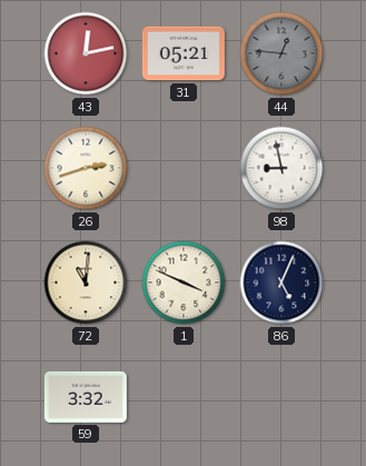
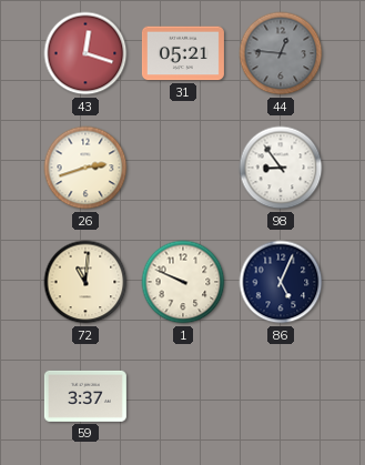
43: 12:13 -> 12:18
98: 8:58 -> 8:54
1: 3:49 -> 9:49
59: 3:32 -> 3:37
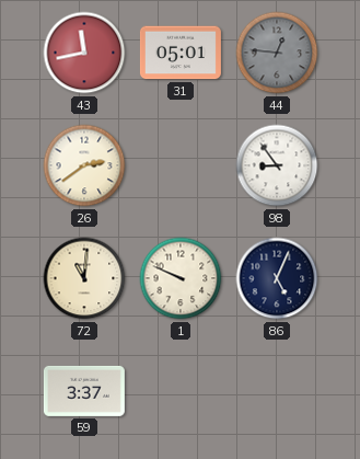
43: 12:18 -> 11:43
31: 05:21 -> 05:01
26: 2:42 -> 2:39
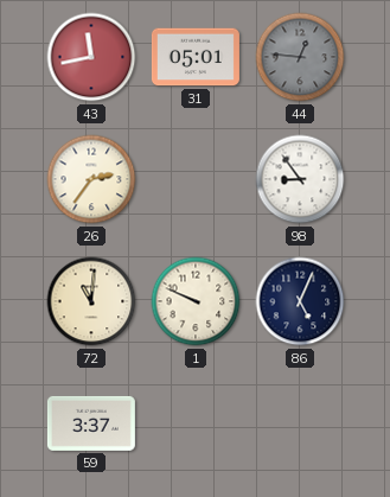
26: 2:39 -> 2:36
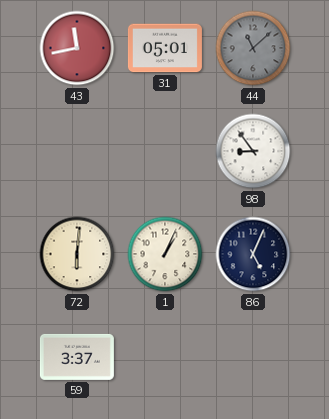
44: 12:46 -> 11:08
26: 2:36 -> none
72: 11:01 -> 6:01
1: 9:49 -> 1:04
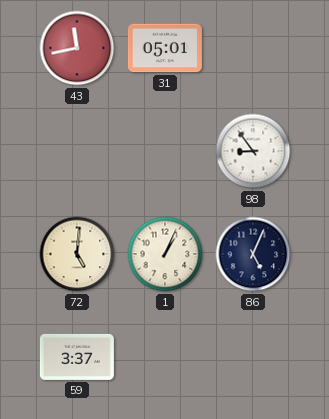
44: 11:08 -> none
72: 6:01 -> 5:01
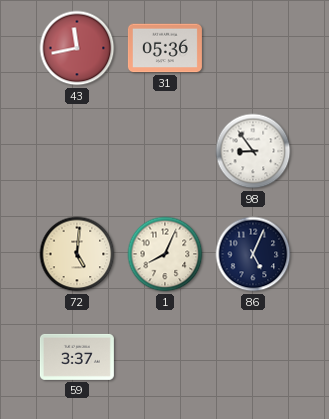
31: 05:01 -> 05:36
1: 1:04 -> 8:04
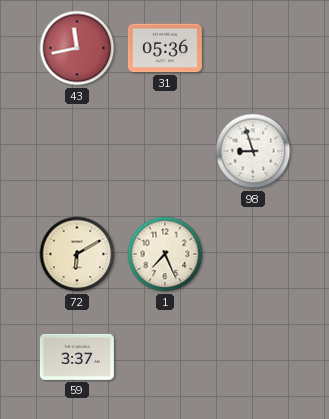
98: 8:54 -> 8:57
72: 5:01 -> 6:10
1: 8:04 -> 7:26
86: 5:04 -> none
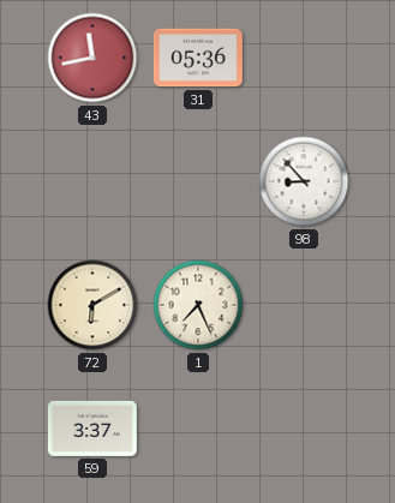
98: 8:57 -> 8:53
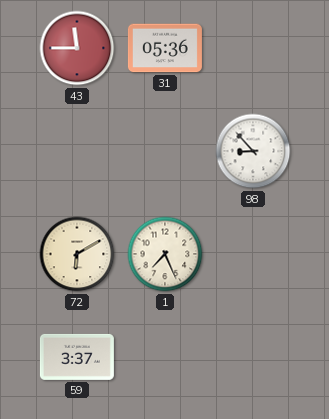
43: 11:43 -> 11:45
